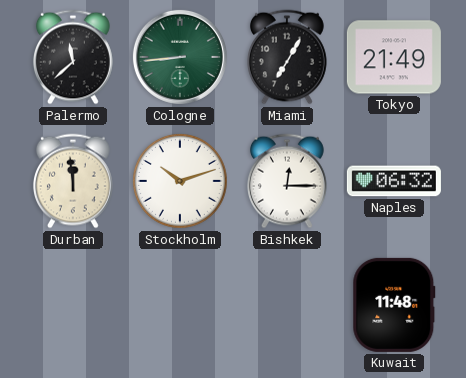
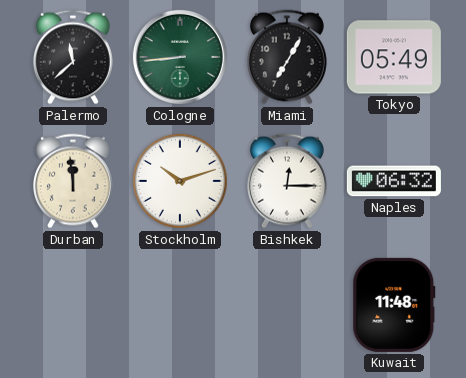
Tokyo: 21:49 -> 05:49
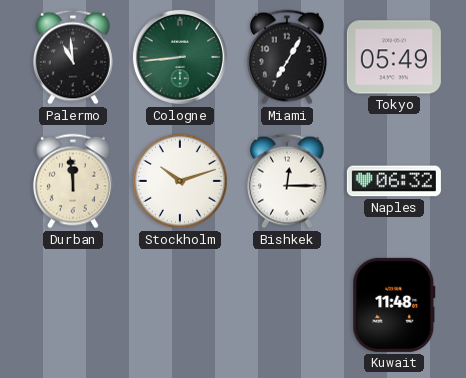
Palermo: 11:38 -> 10:59
